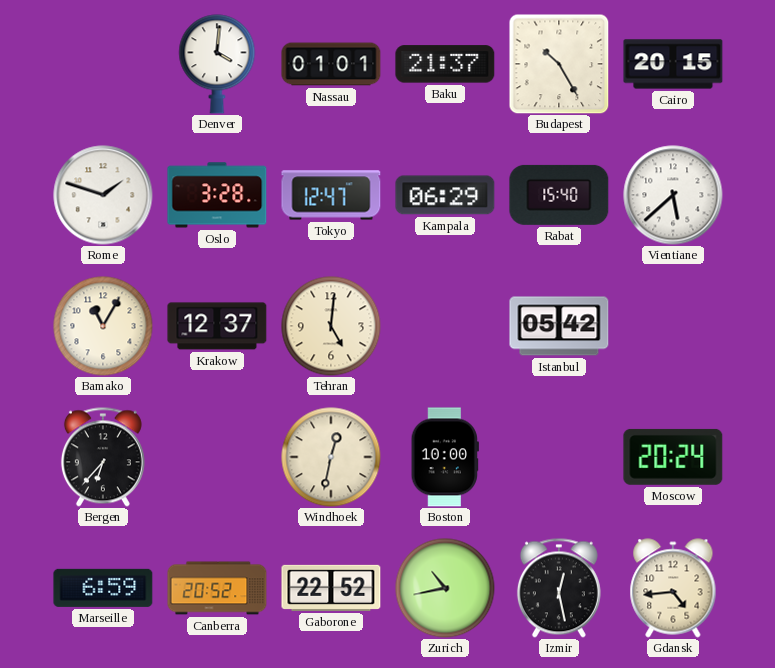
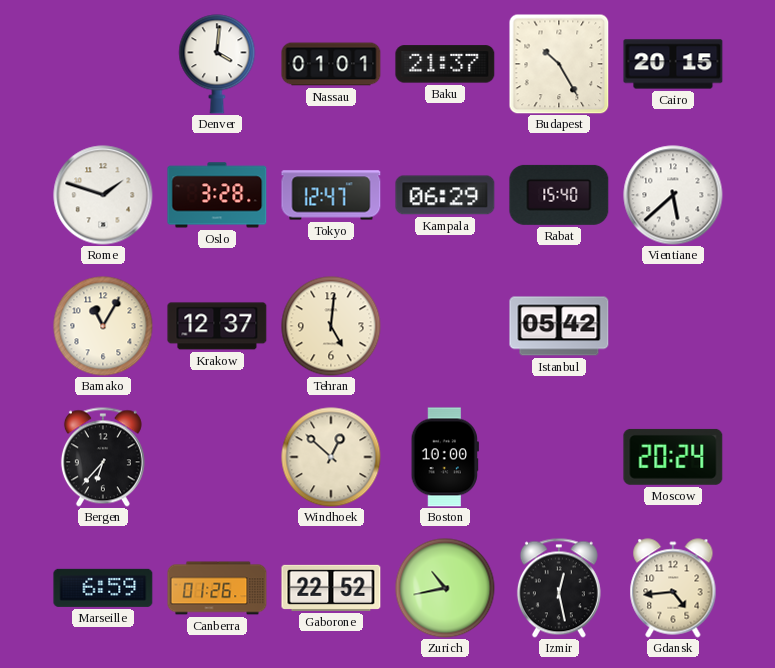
Windhoek: 12:32 -> 12:52
Canberra: 20:52 -> 01:26
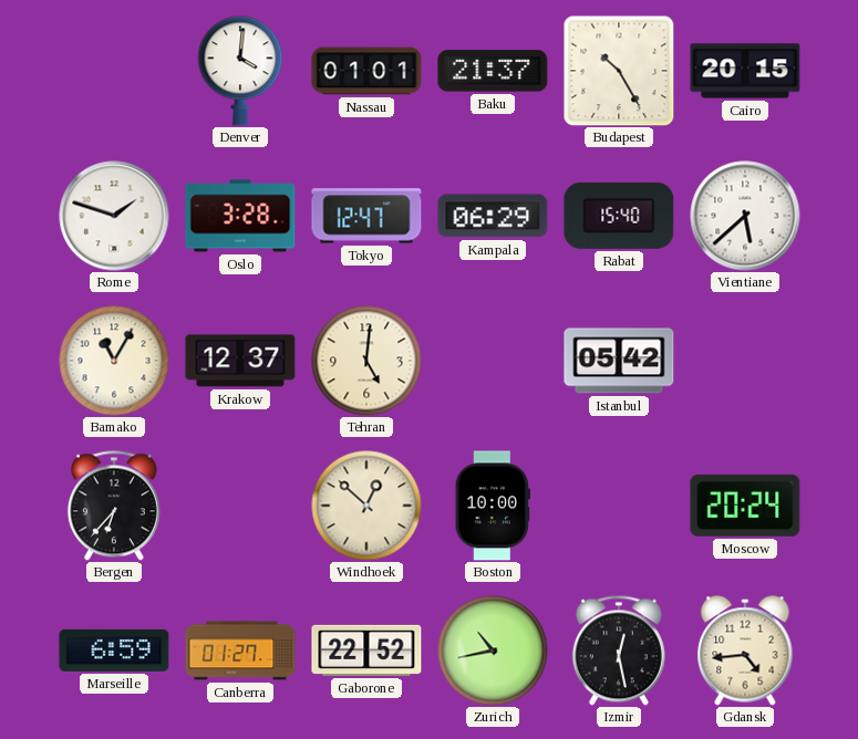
Canberra: 01:26 -> 01:27
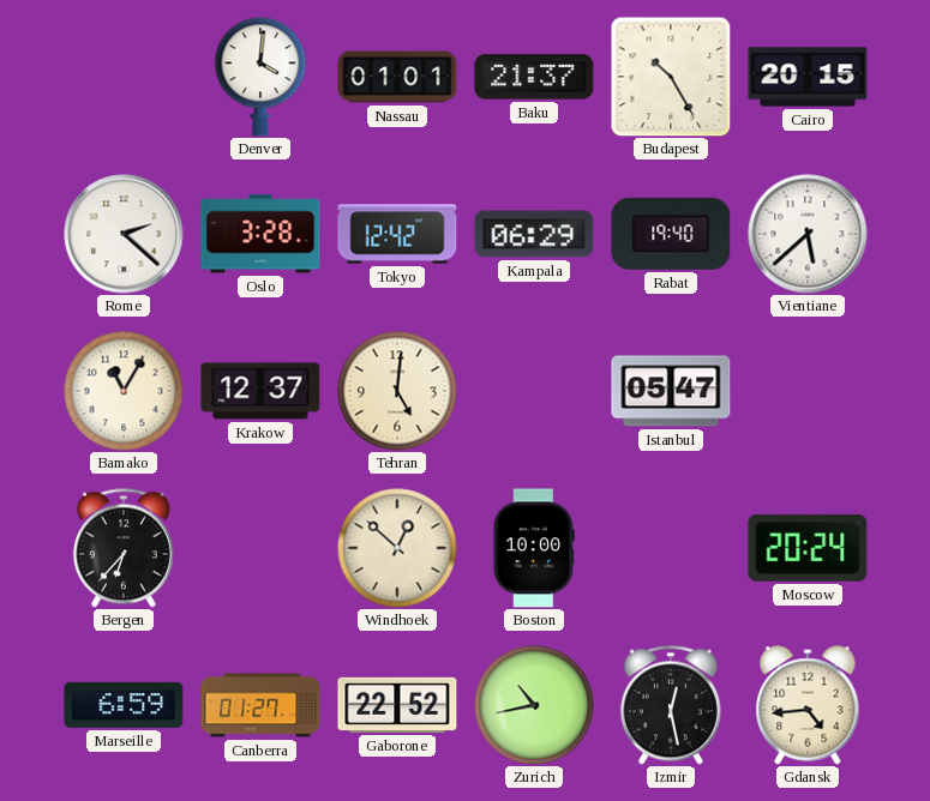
Rome: 1:48 -> 2:22
Tokyo: 12:47 -> 12:42
Rabat: 15:40 -> 19:40
Istanbul: 05:42 -> 05:47
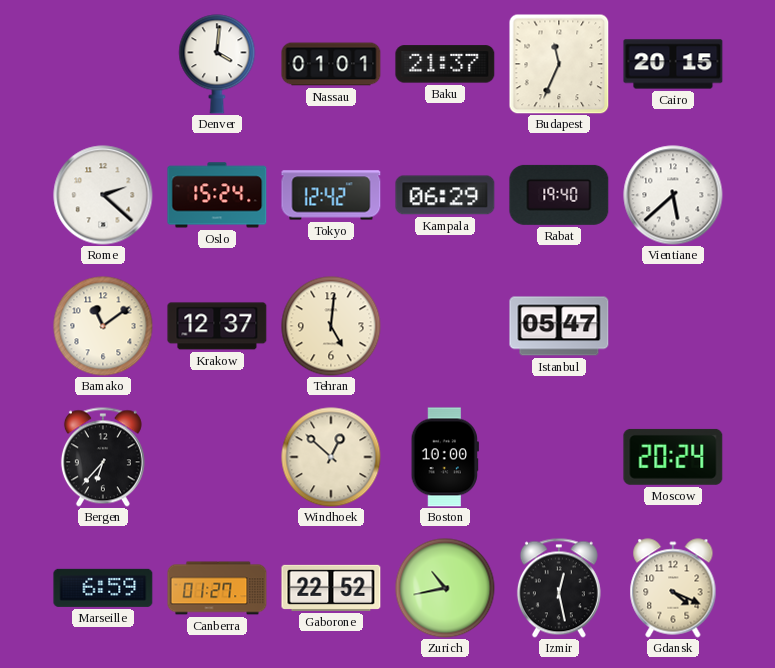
Budapest: 10:25 -> 11:34
Oslo: 3:28 -> 15:24
Bamako: 11:05 -> 11:09
Gdansk: 4:44 -> 4:19
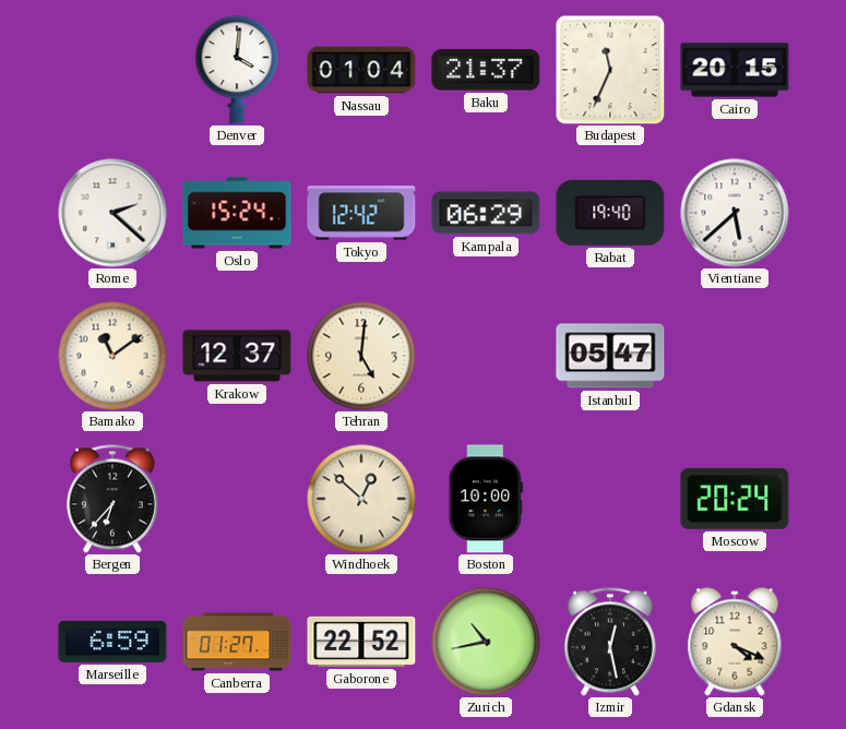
Nassau: 01:01 -> 01:04
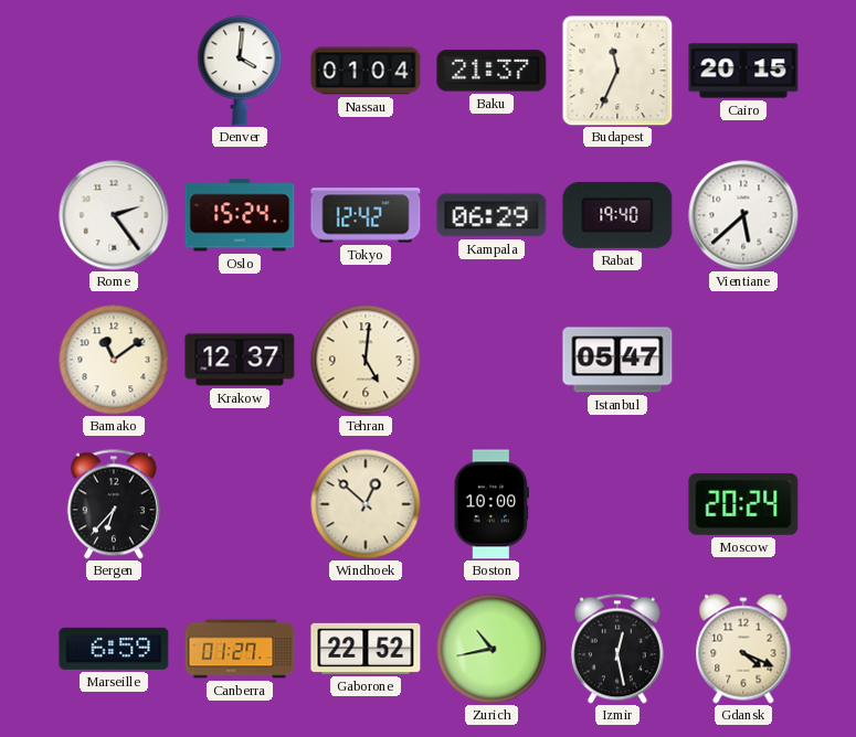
Rome: 2:22 -> 2:24
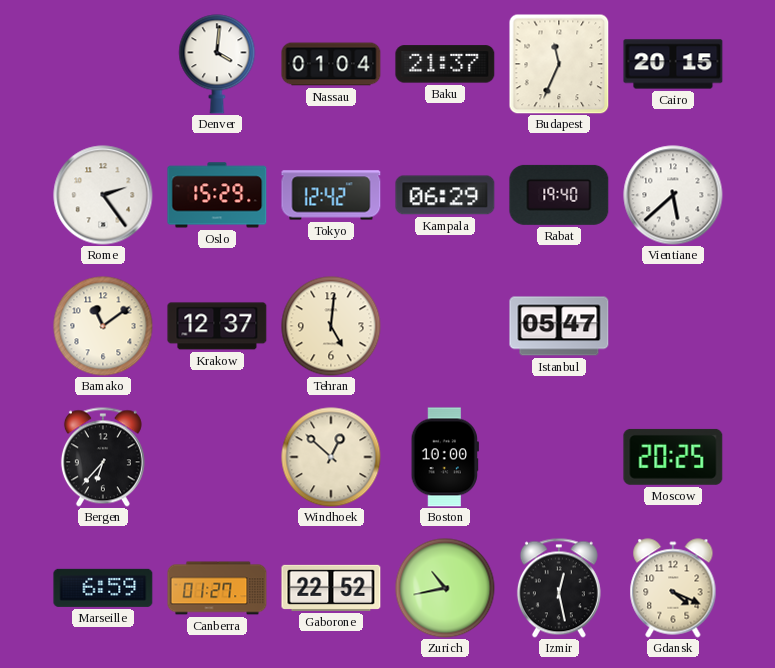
Oslo: 15:24 -> 15:29
Moscow: 20:24 -> 20:25
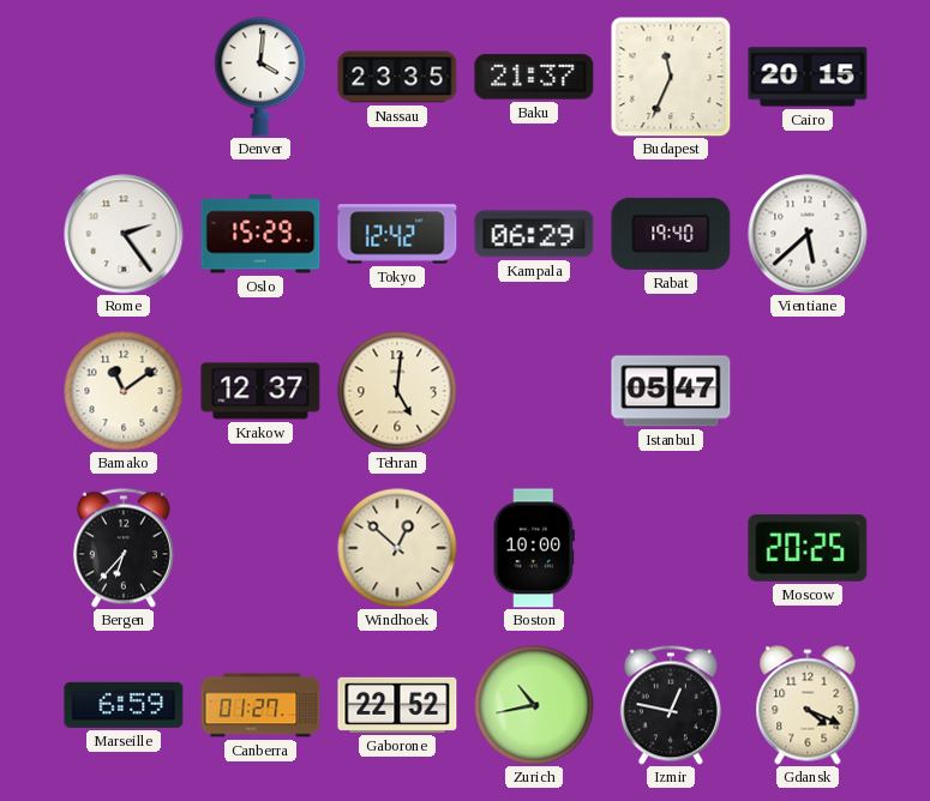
Nassau: 01:04 -> 23:35
Izmir: 12:28 -> 12:47
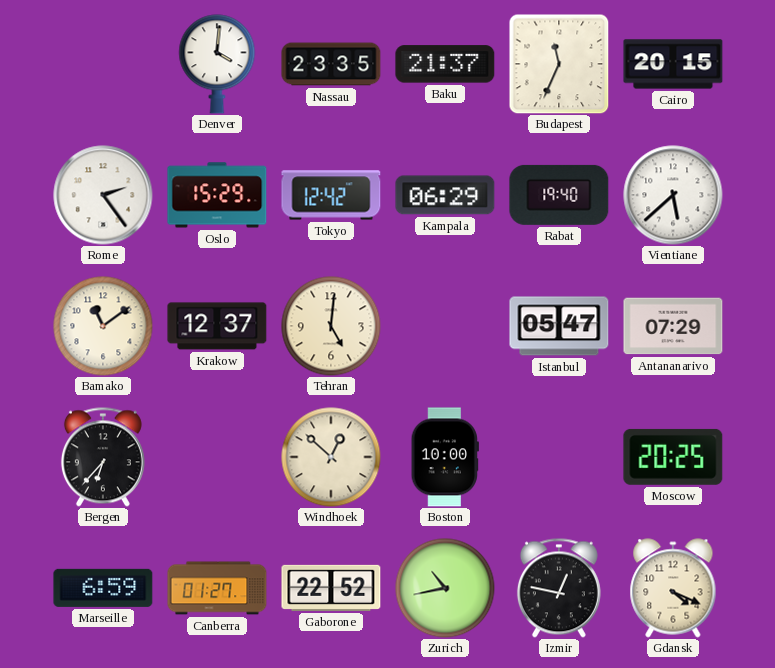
Antananarivo: none -> 07:29
